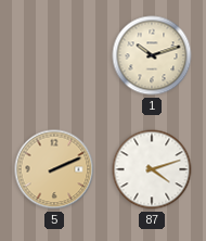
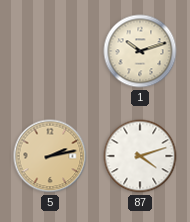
5: 2:11 -> 2:13
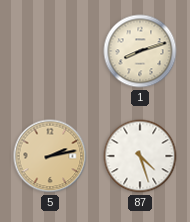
1: 10:12 -> 8:12
87: 4:12 -> 4:27
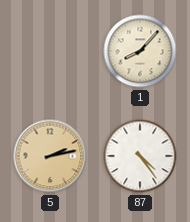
1: 8:12 -> 8:07
87: 4:27 -> 4:24
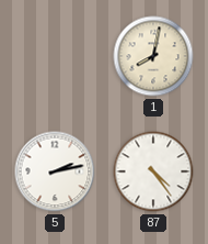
1: 8:07 -> 8:02
5 dial: champagne -> white
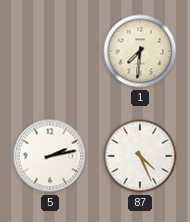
1: 8:02 -> 7:31
87: 4:24 -> 4:26
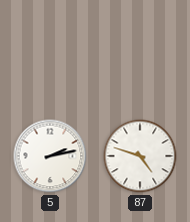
1: 7:31 -> none
87: 4:26 -> 4:48
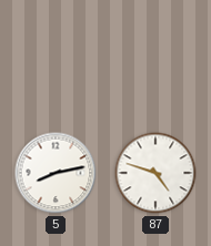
5: 2:13 -> 8:13
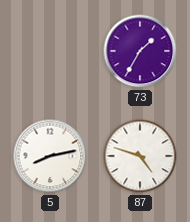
73: none -> 1:35
